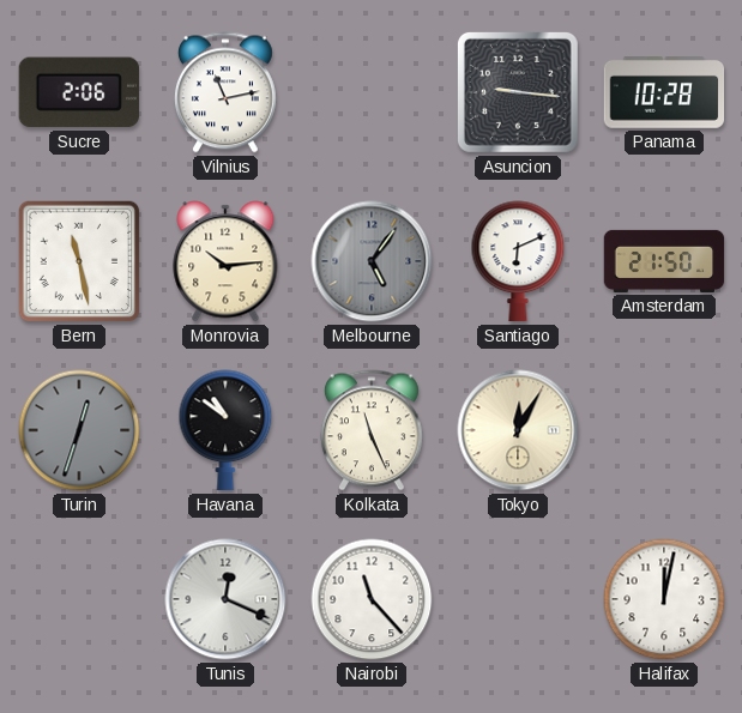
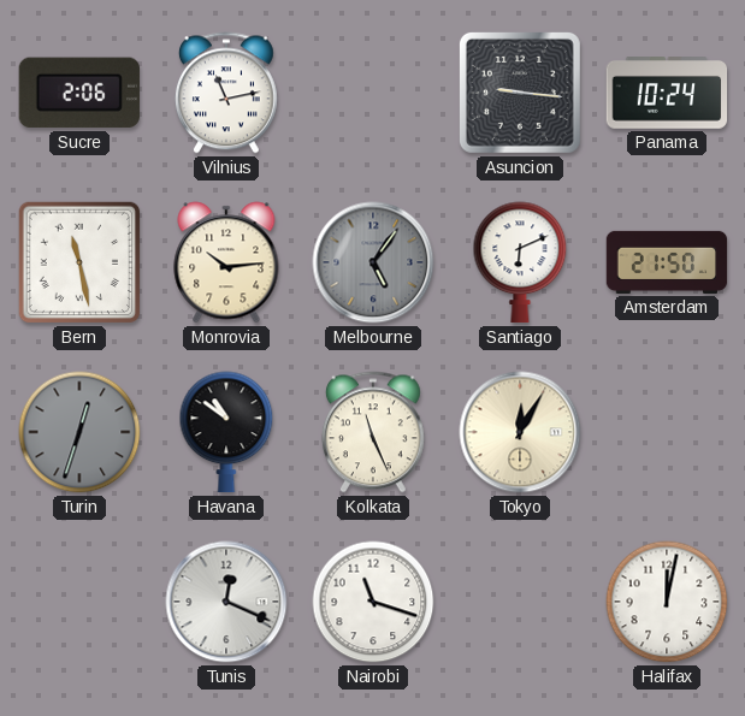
Panama: 10:28 -> 10:24
Nairobi: 11:23 -> 11:18
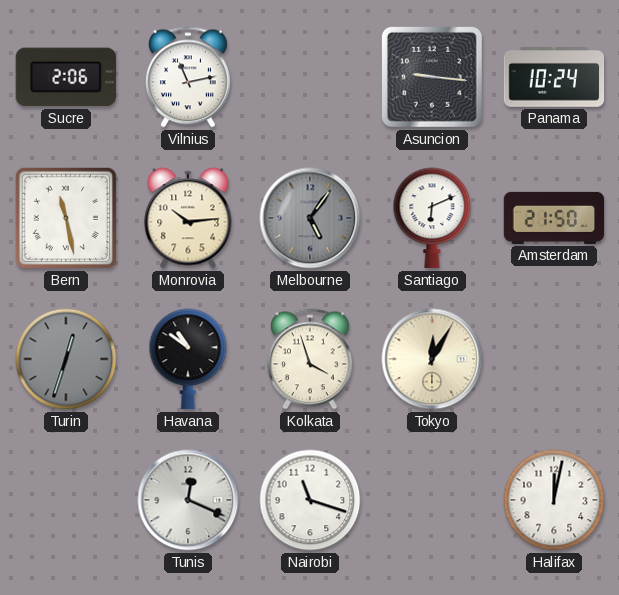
Kolkata: 11:26 -> 3:57
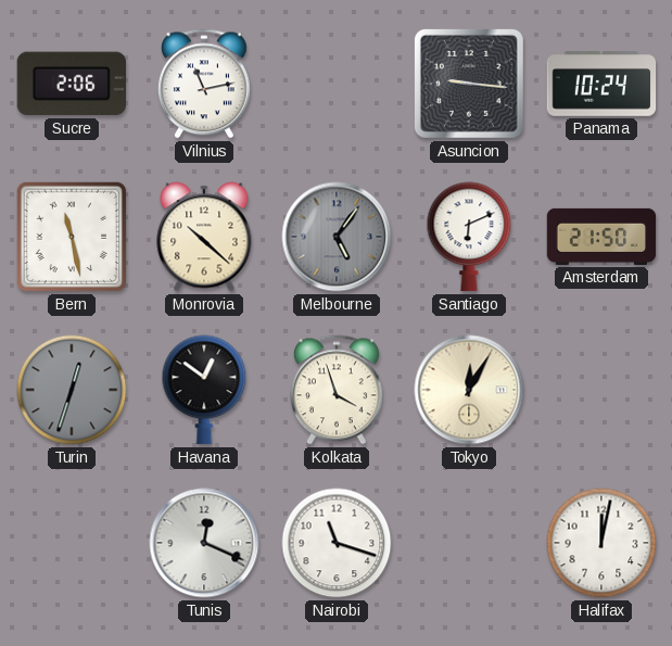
Monrovia: 10:14 -> 10:22
Havana: 10:51 -> 12:51
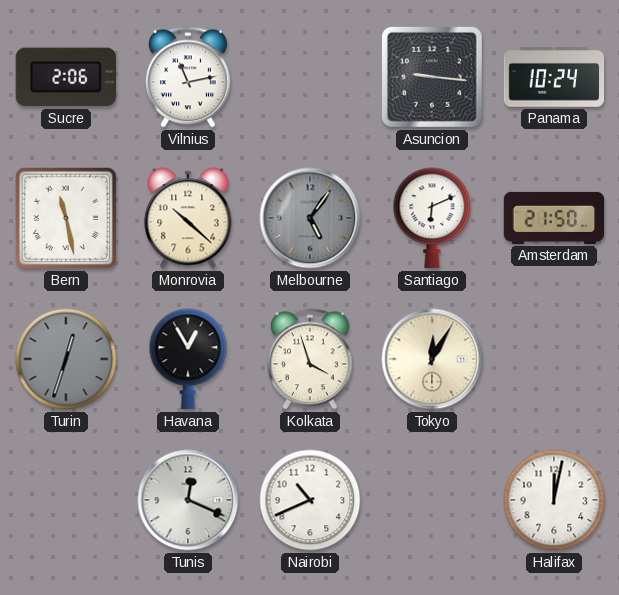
Havana: 12:51 -> 12:55
Nairobi: 11:18 -> 10:41
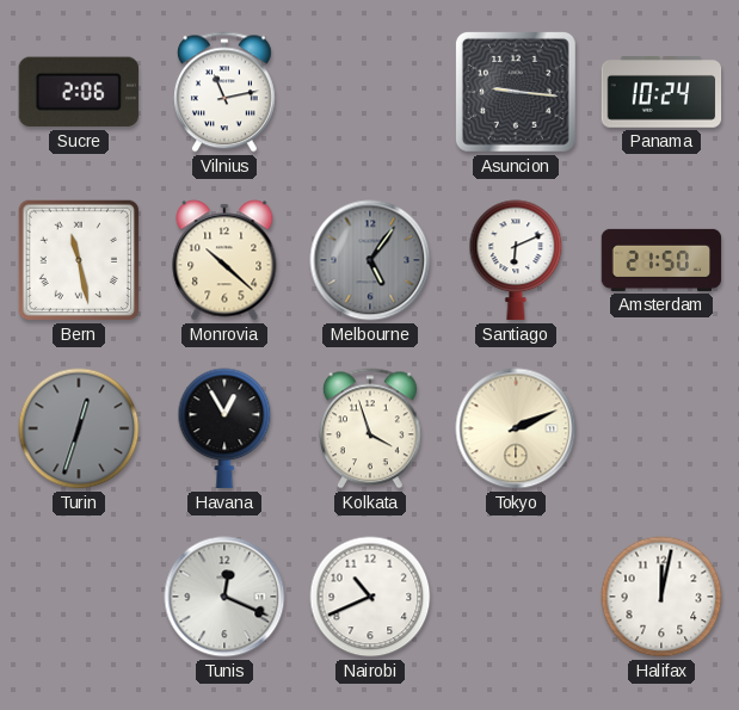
Tokyo: 12:05 -> 2:11
